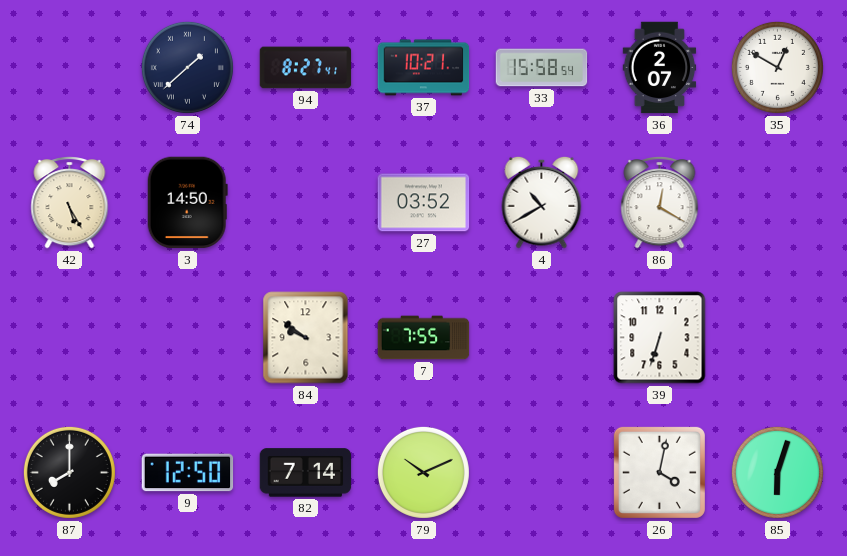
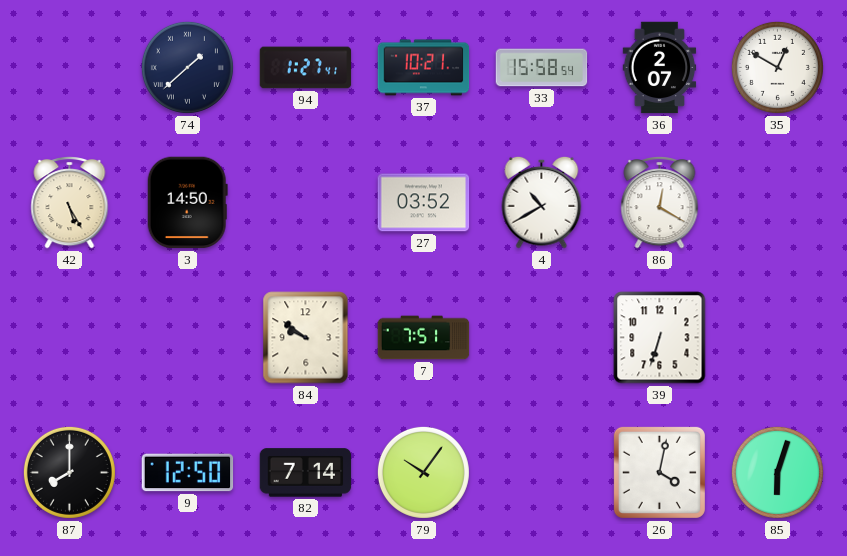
94: 8:27 -> 1:27
7: 7:55 -> 7:51
79: 10:11 -> 10:06
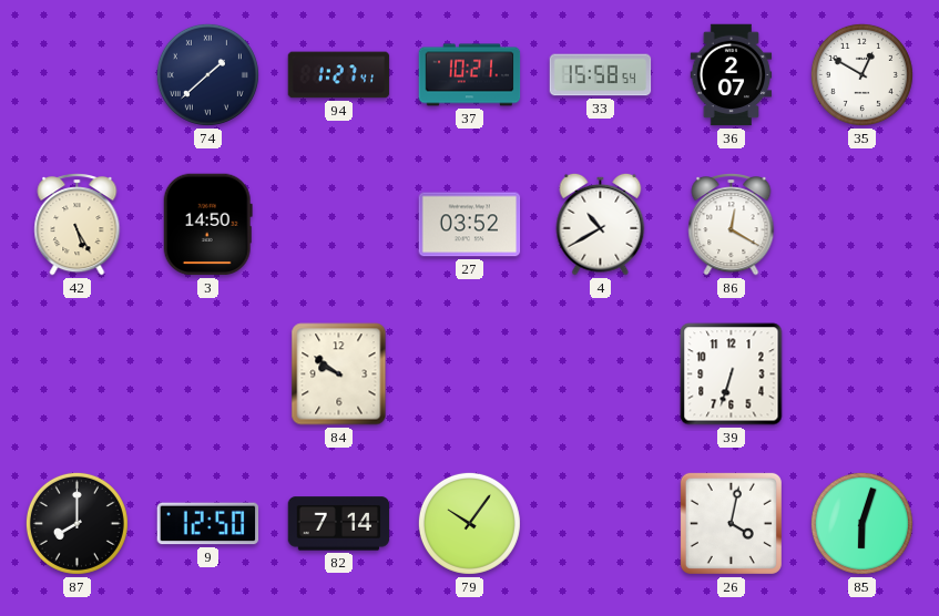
7: 7:51 -> none
